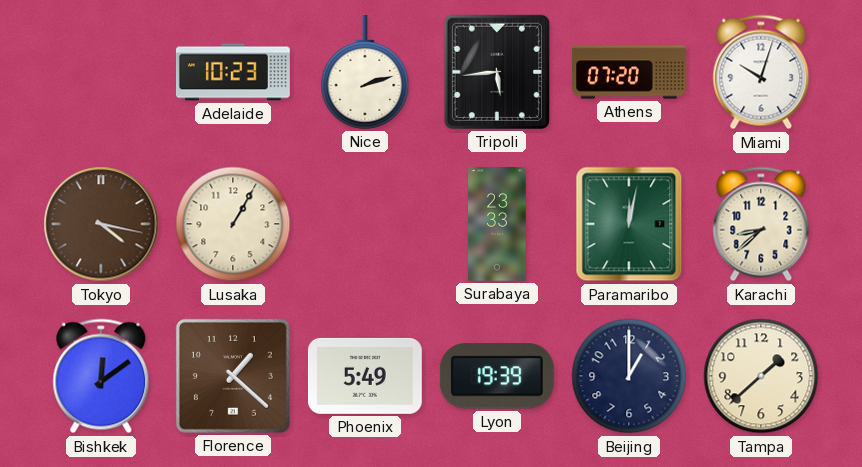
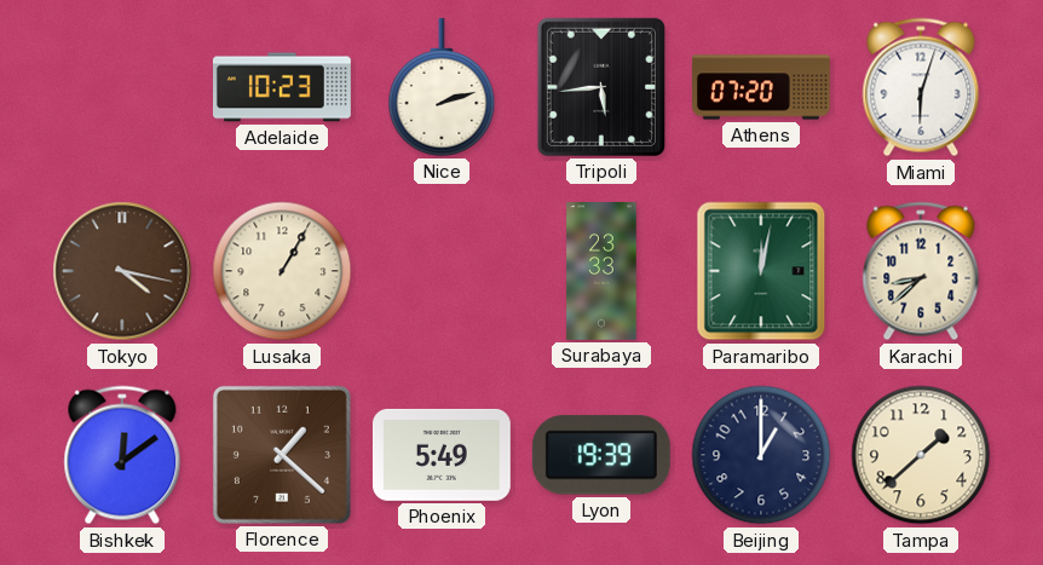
Miami: 10:03 -> 6:03
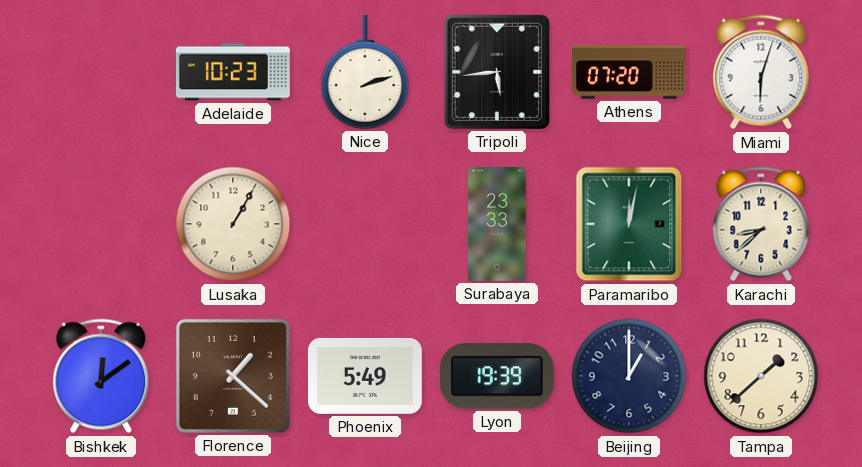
Tokyo: 4:17 -> none
